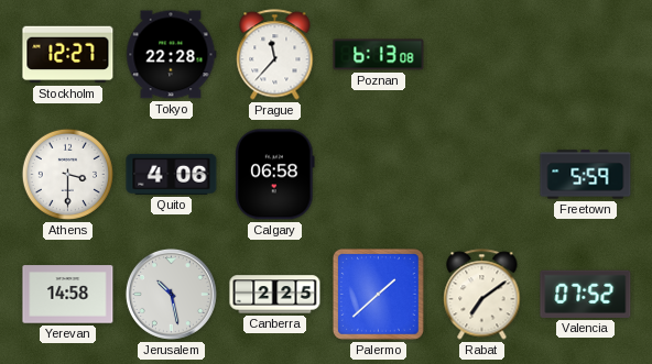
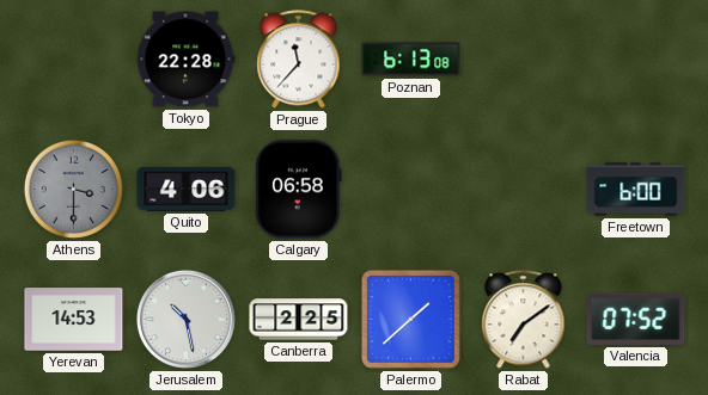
Stockholm: 12:27 -> none
Athens dial: white -> grey
Freetown: 5:59 -> 6:00
Yerevan: 14:58 -> 14:53
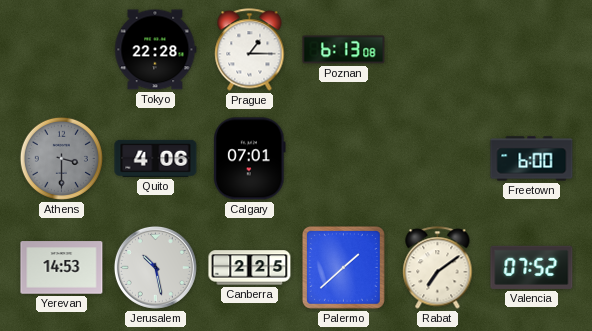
Prague: 11:37 -> 1:15
Calgary: 06:58 -> 07:01
